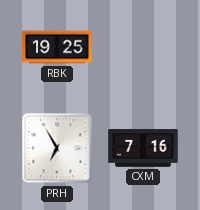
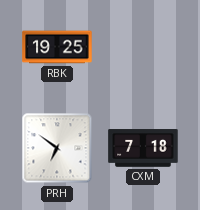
PRH: 6:55 -> 6:51
CXM: 7:16 -> 7:18
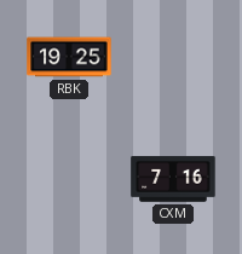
PRH: 6:51 -> none
CXM: 7:18 -> 7:16
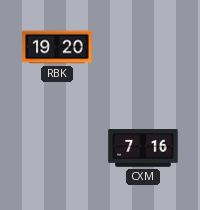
RBK: 19:25 -> 19:20
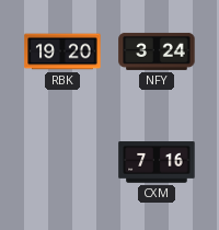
NFY: none -> 3:24
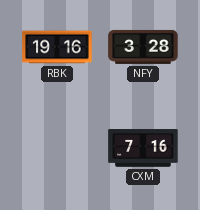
RBK: 19:20 -> 19:16
NFY: 3:24 -> 3:28
